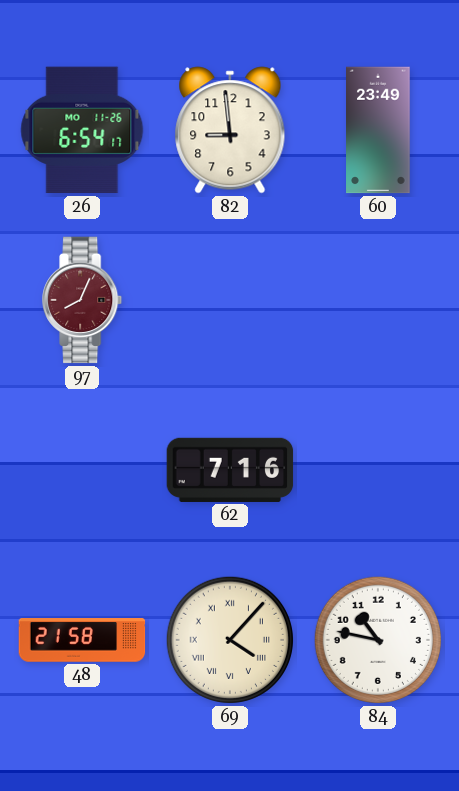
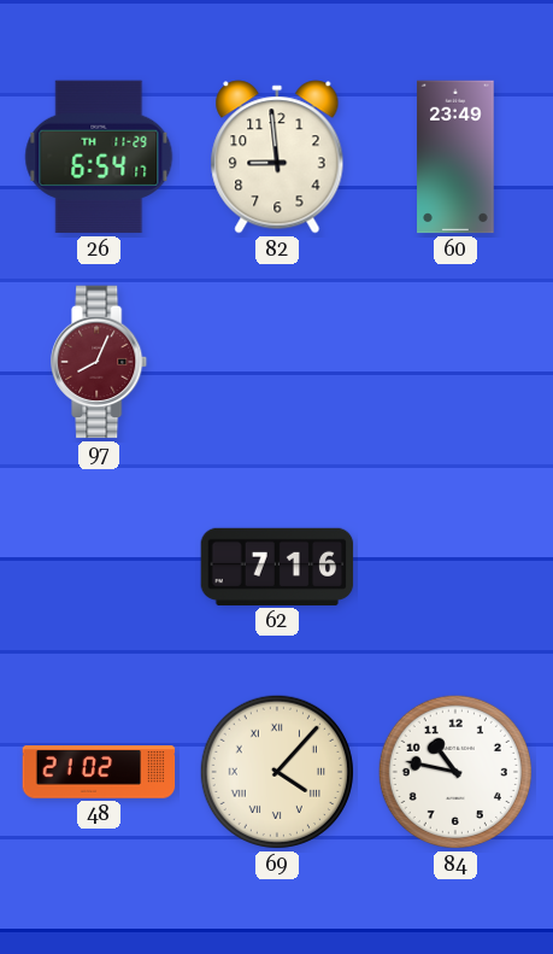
26 date: MO 11-26 -> TH 11-29
48: 21:58 -> 21:02
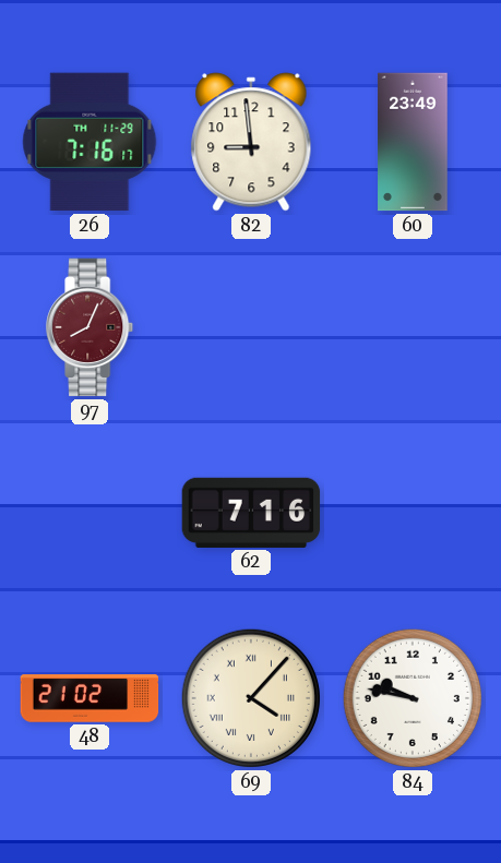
26: 6:54 -> 7:16
84: 10:47 -> 9:47
